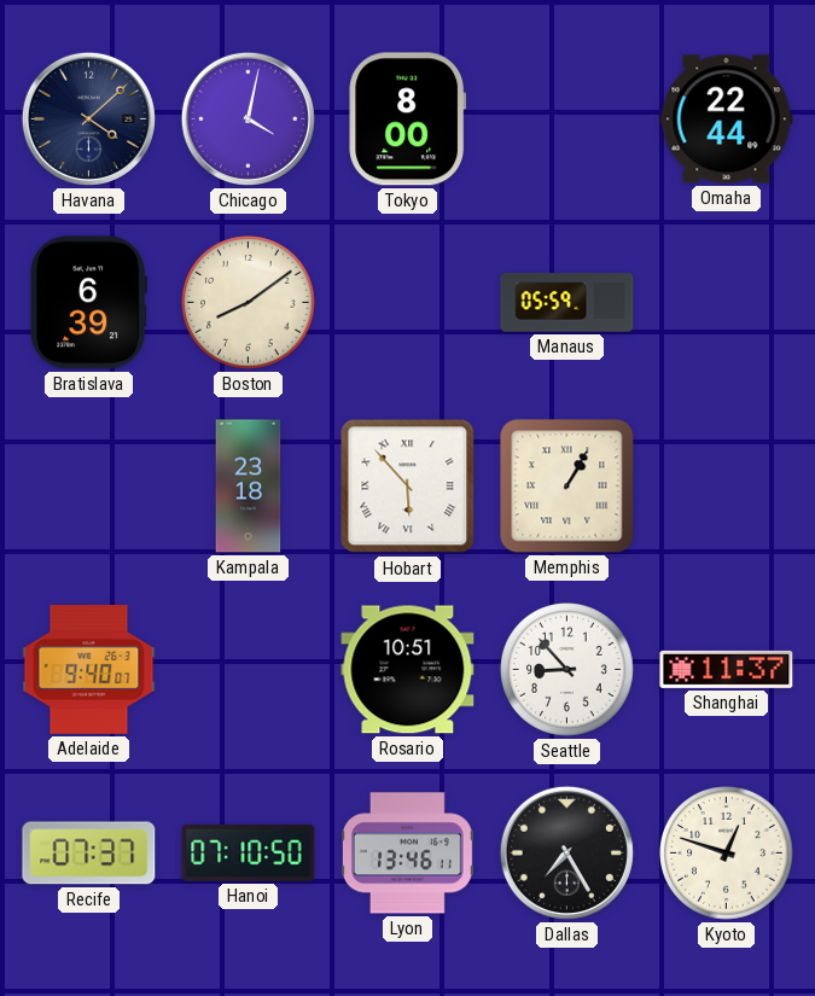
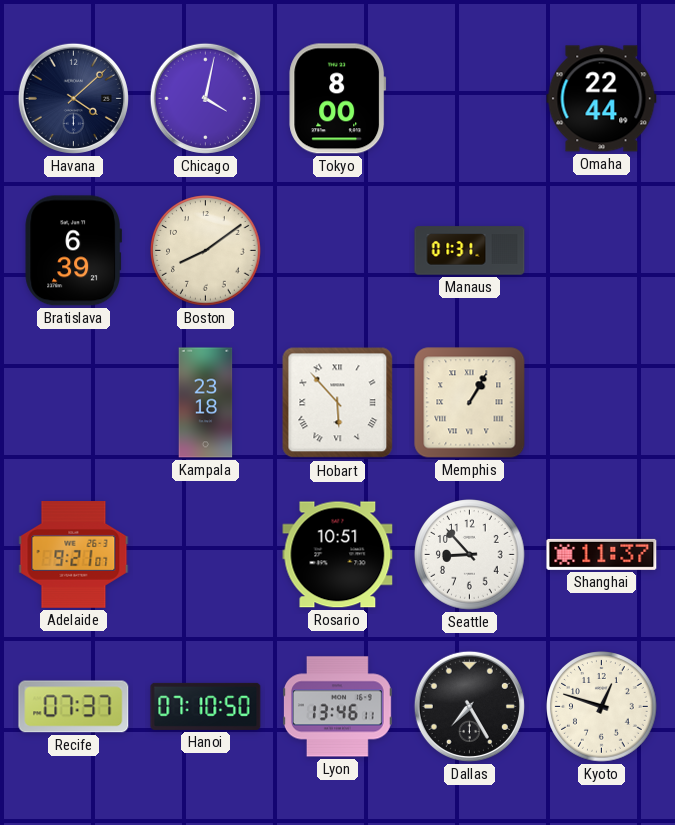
Manaus: 05:59 -> 01:31
Adelaide: 9:40 -> 9:21
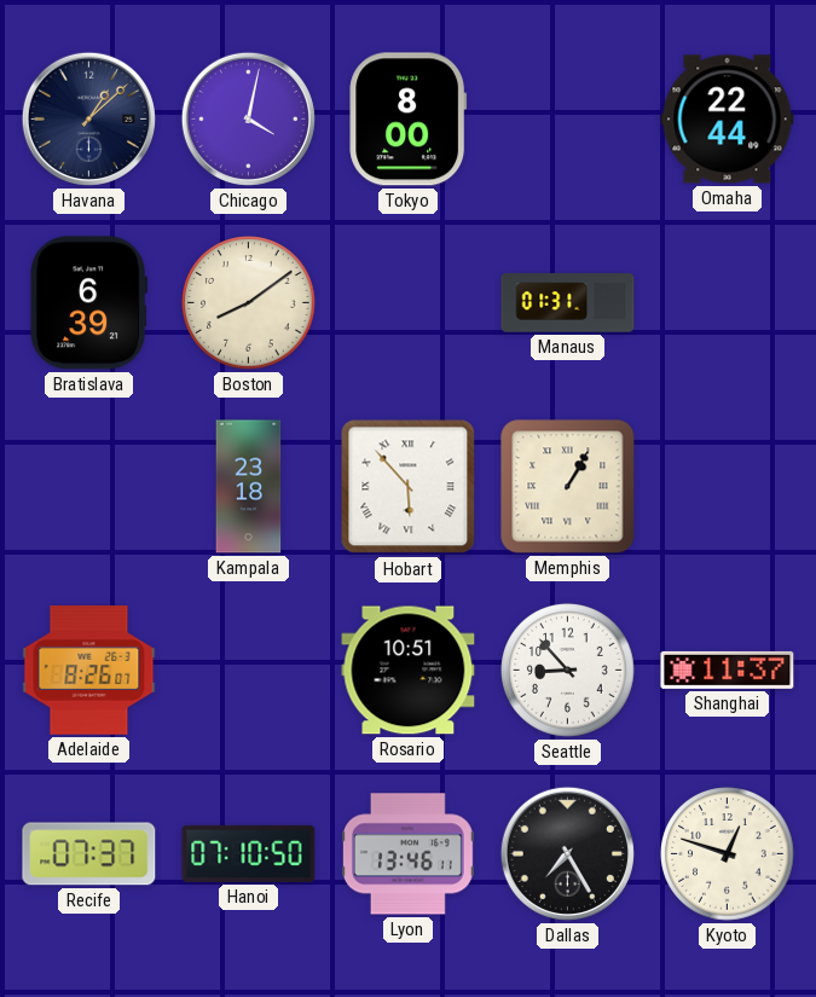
Havana: 4:08 -> 1:08
Adelaide: 9:21 -> 8:26
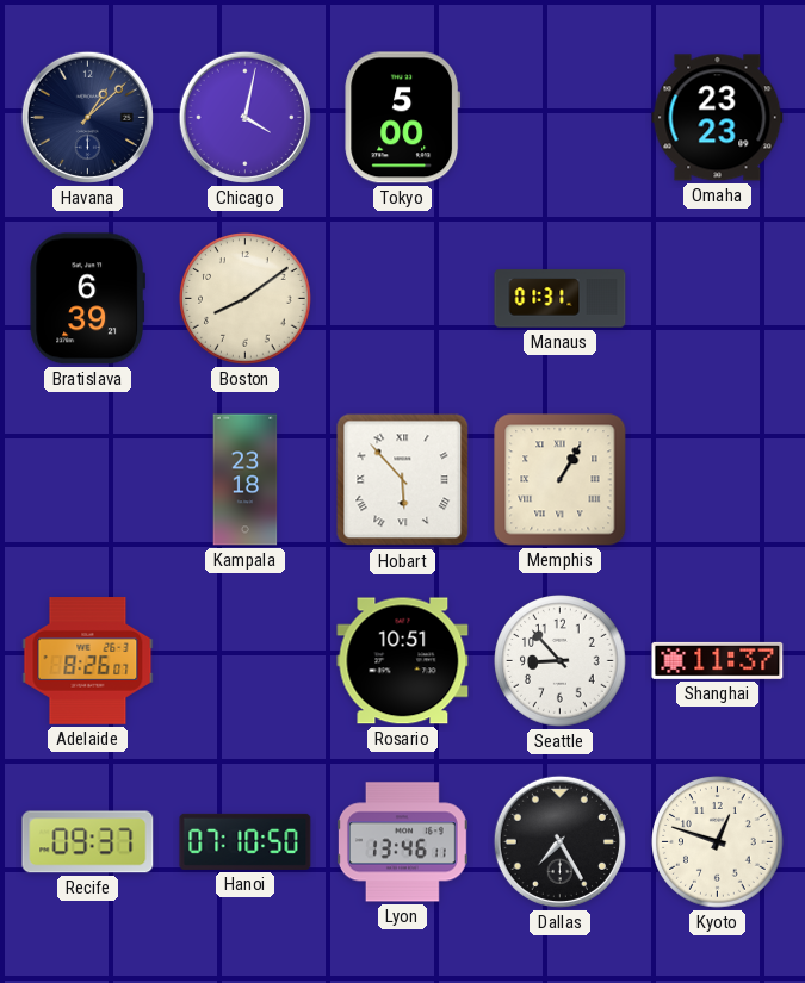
Tokyo: 8:00 -> 5:00
Omaha: 22:44 -> 23:23
Recife: 07:37 -> 09:37
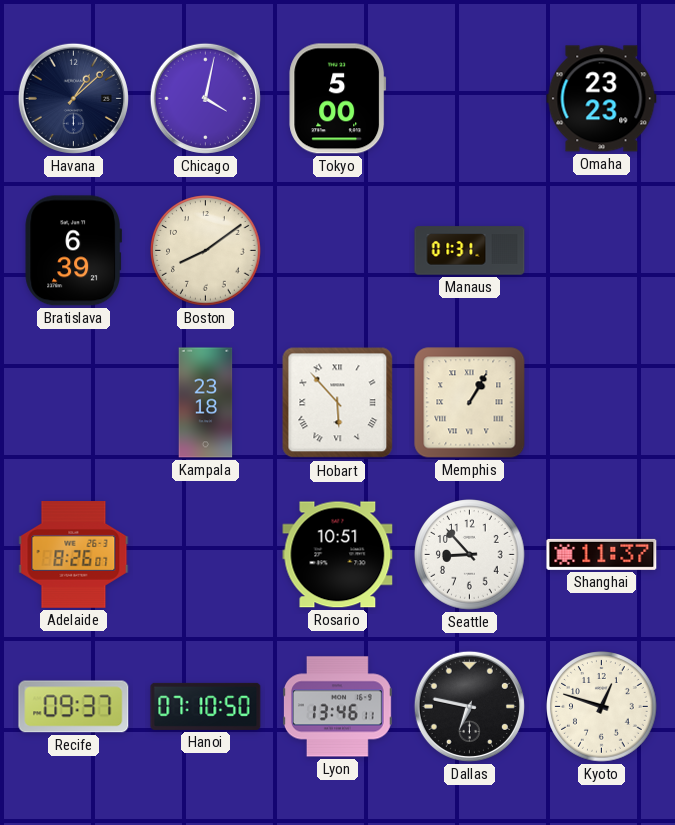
Dallas: 7:25 -> 6:47
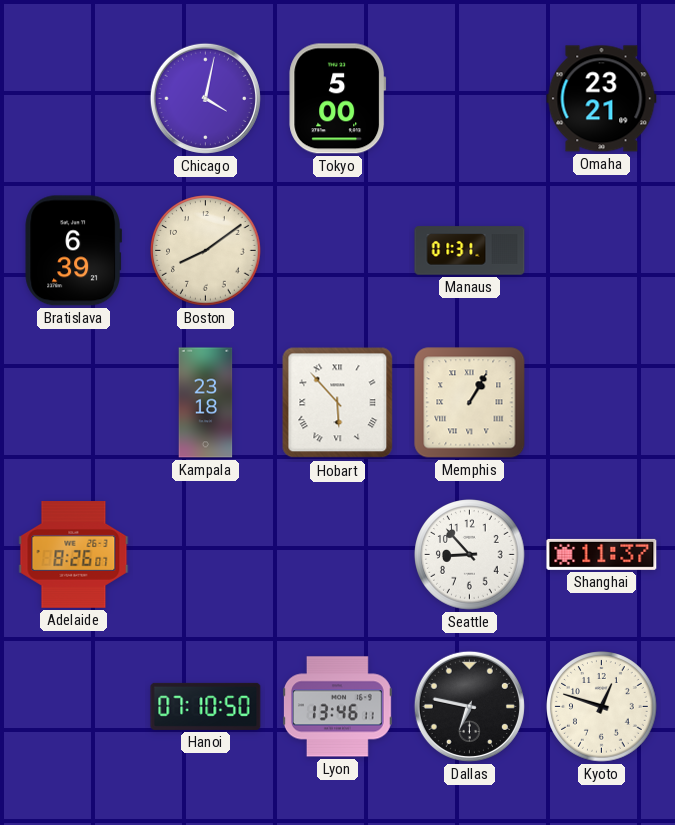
Havana: 1:08 -> none
Omaha: 23:23 -> 23:21
Rosario: 10:51 -> none
Recife: 09:37 -> none
